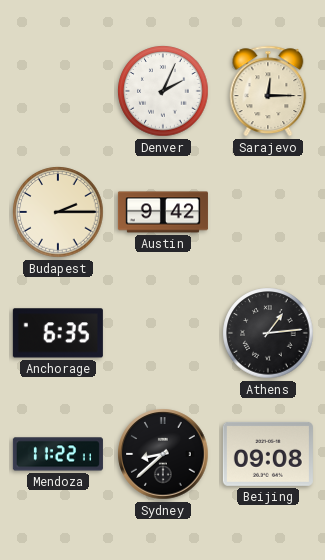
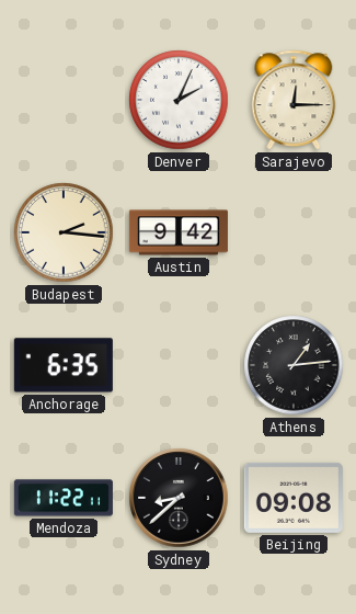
Budapest: 2:15 -> 2:16
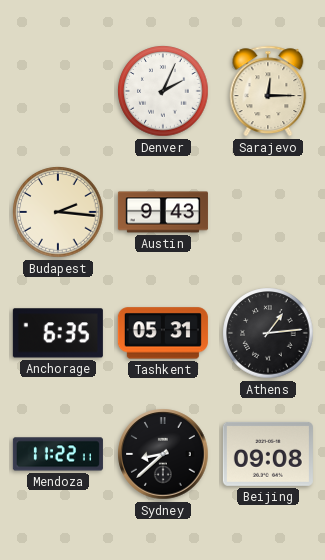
Austin: 9:42 -> 9:43
Tashkent: none -> 05:31
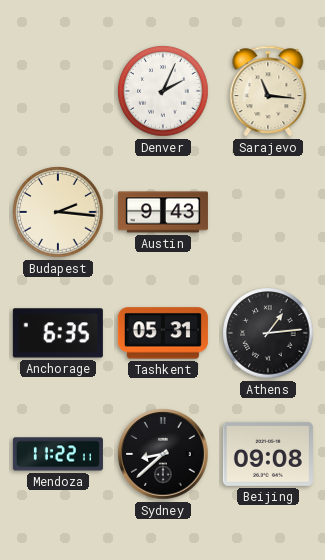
Sarajevo: 12:15 -> 11:16
